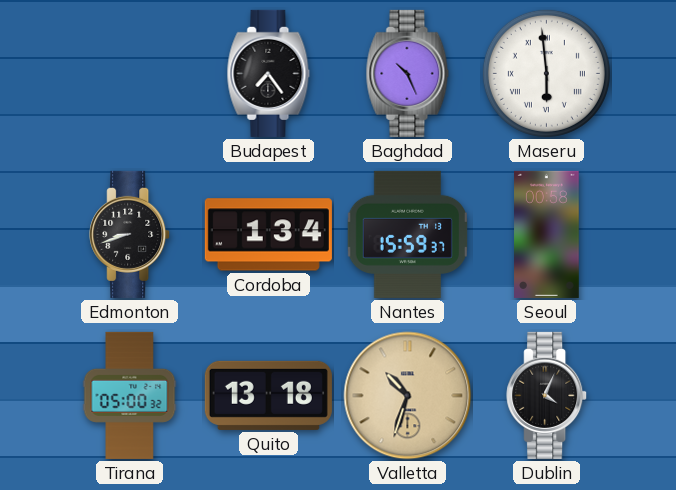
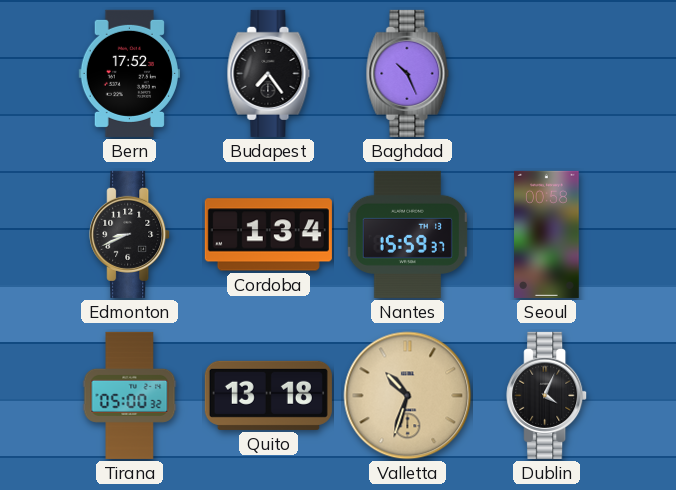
Bern: none -> 17:52
Maseru: 5:59 -> none
Edmonton: 8:42 -> 8:41
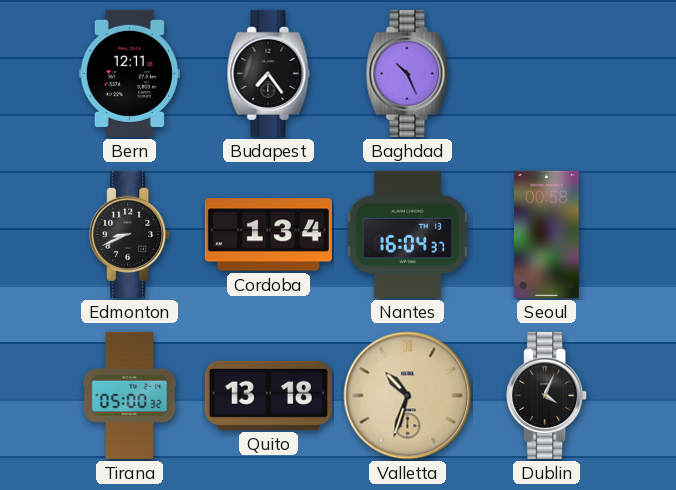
Bern: 17:52 -> 12:11
Nantes: 15:59 -> 16:04
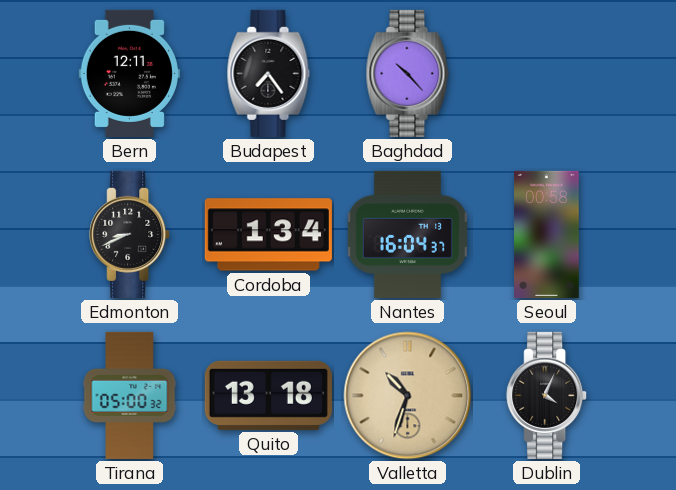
Baghdad: 10:26 -> 10:23
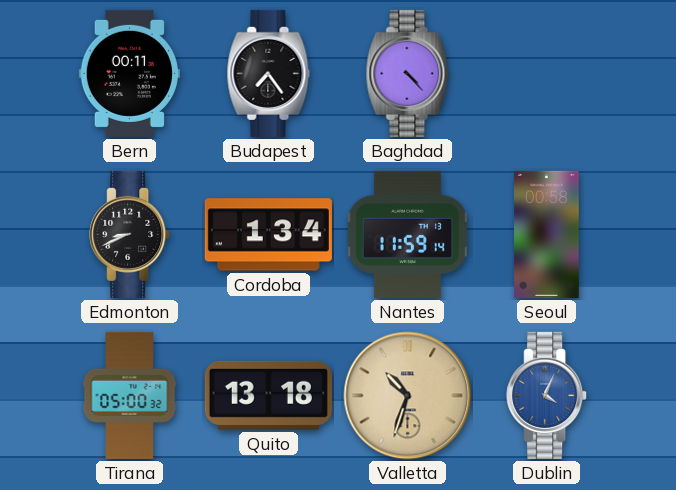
Bern: 12:11 -> 00:11
Baghdad: 10:23 -> 4:23
Nantes: 16:04 -> 11:59
Dublin dial: black -> blue
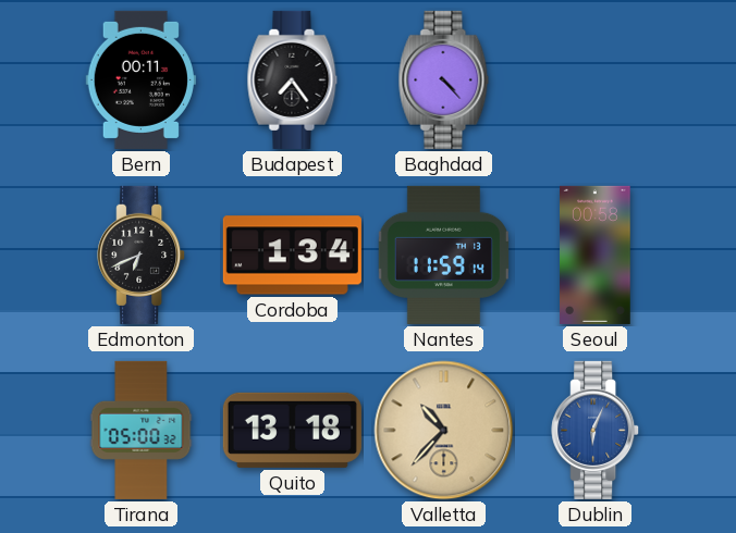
Edmonton: 8:41 -> 6:41
Valletta: 10:33 -> 10:37
Dublin: 4:04 -> 6:04
